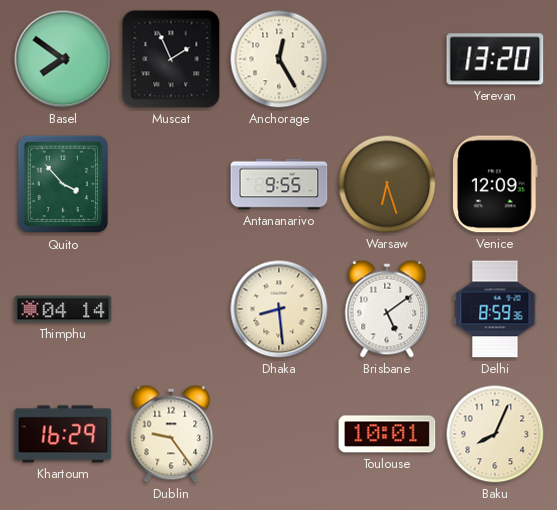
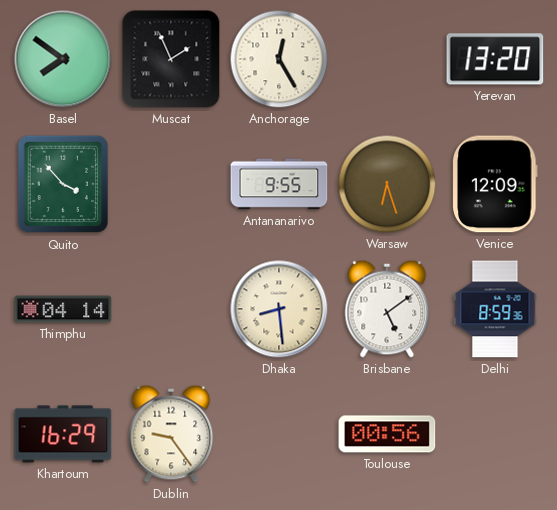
Toulouse: 10:01 -> 00:56
Baku: 8:04 -> none
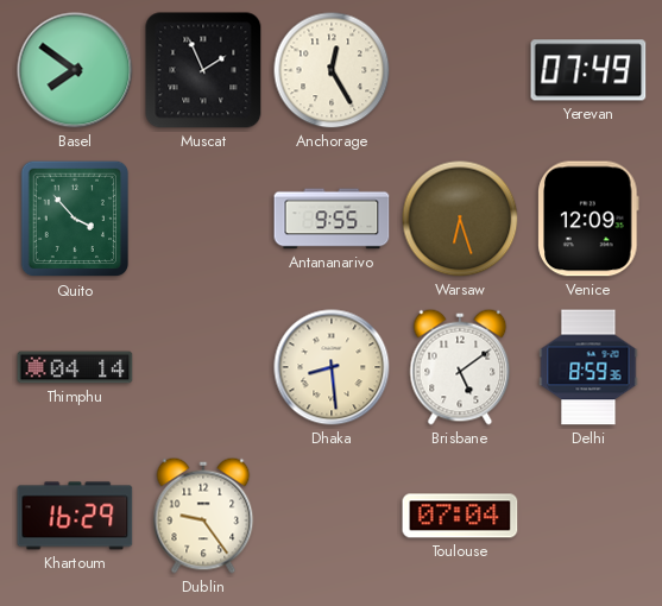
Yerevan: 13:20 -> 07:49
Toulouse: 00:56 -> 07:04
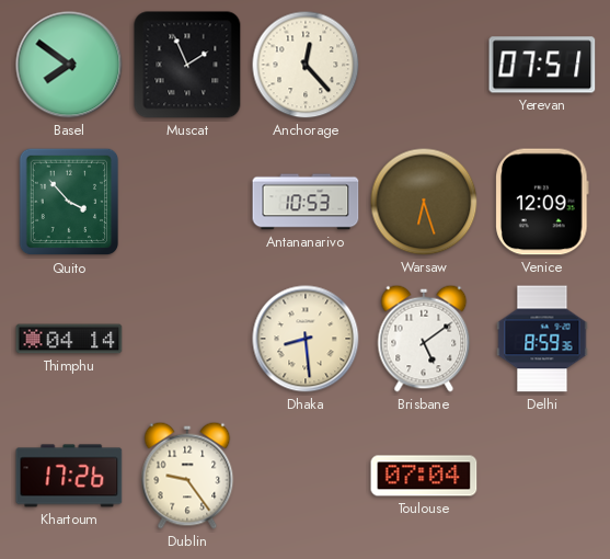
Anchorage: 12:25 -> 12:23
Yerevan: 07:49 -> 07:51
Antananarivo: 9:55 -> 10:53
Khartoum: 16:29 -> 17:26
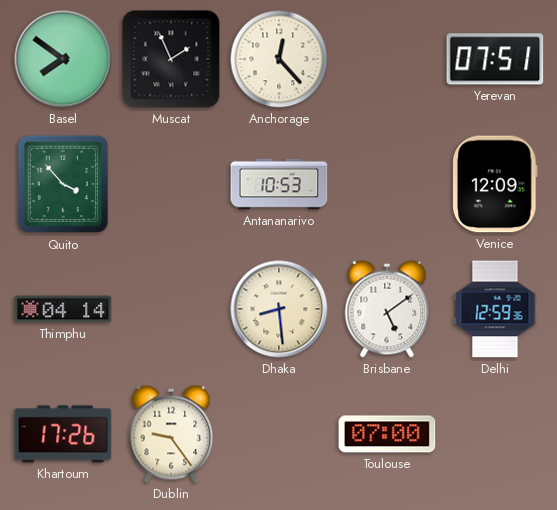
Warsaw: 6:27 -> none
Delhi: 8:59 -> 12:59
Toulouse: 07:04 -> 07:00
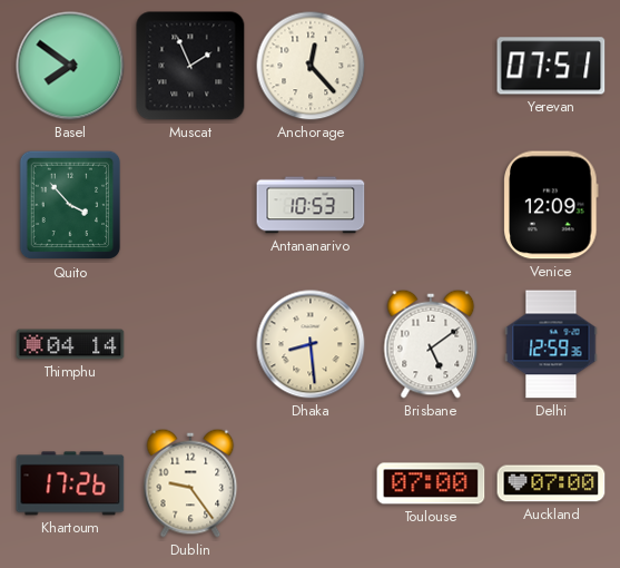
Auckland: none -> 07:00
